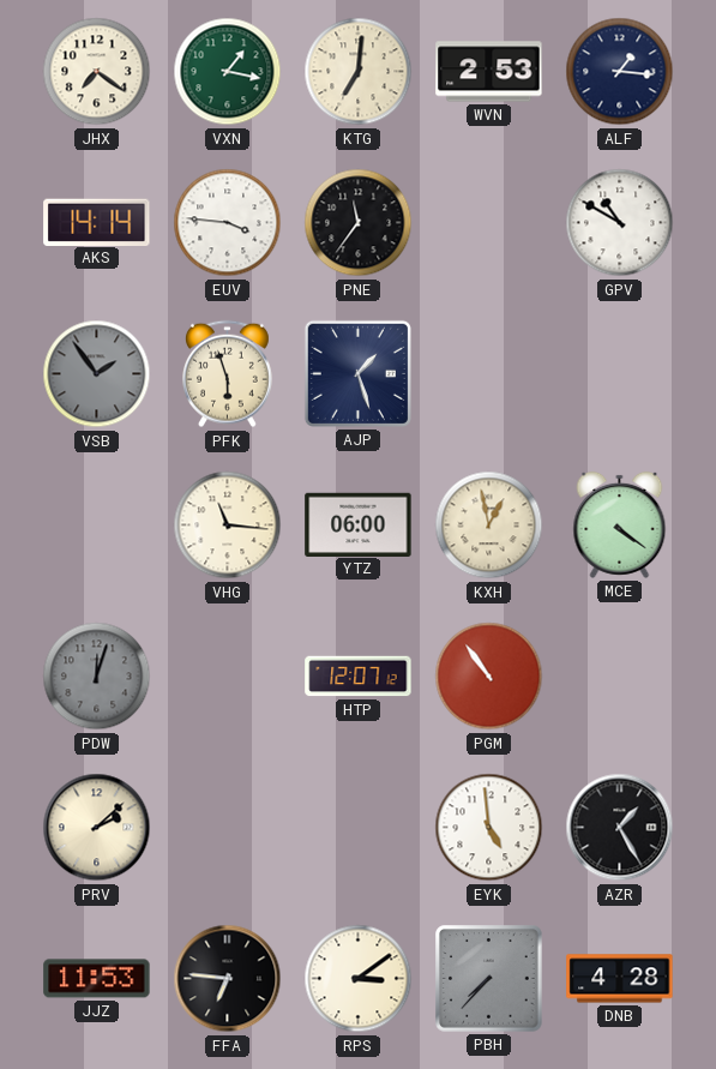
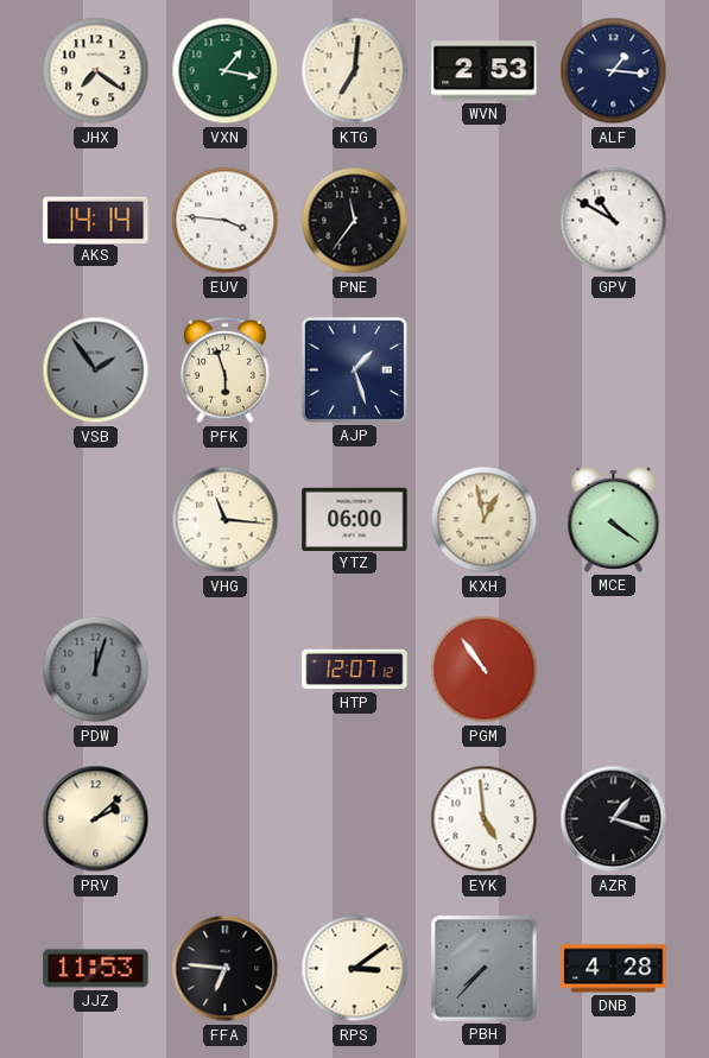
AZR: 1:25 -> 1:18
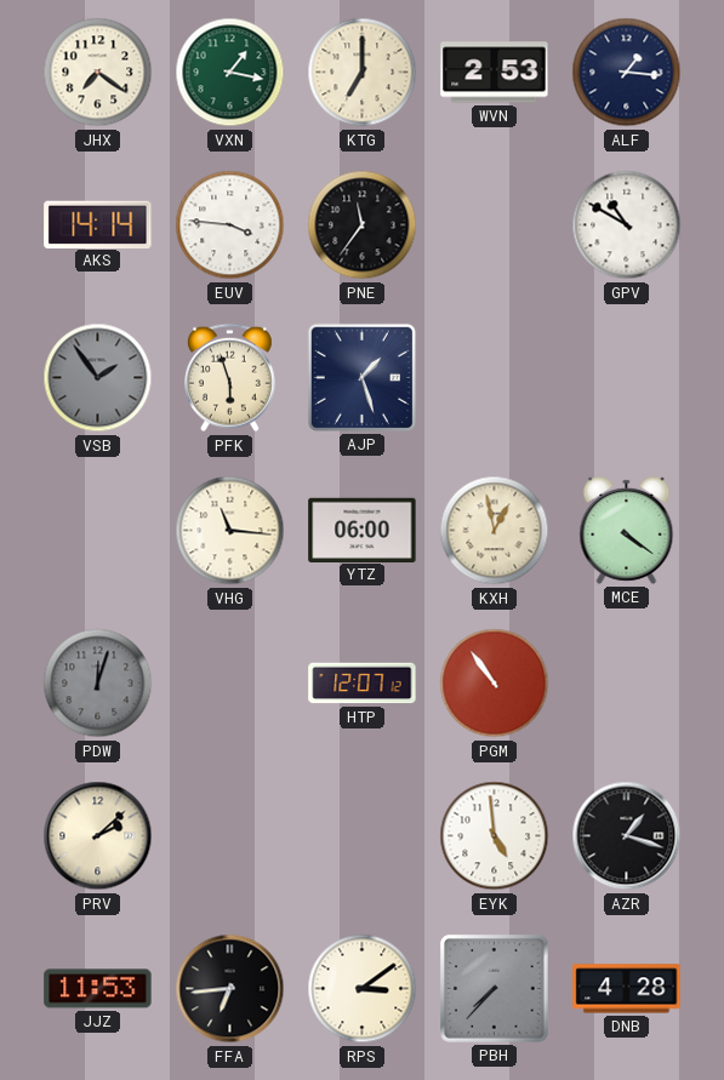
KTG: 7:01 -> 7:00
FFA: 6:46 -> 6:44
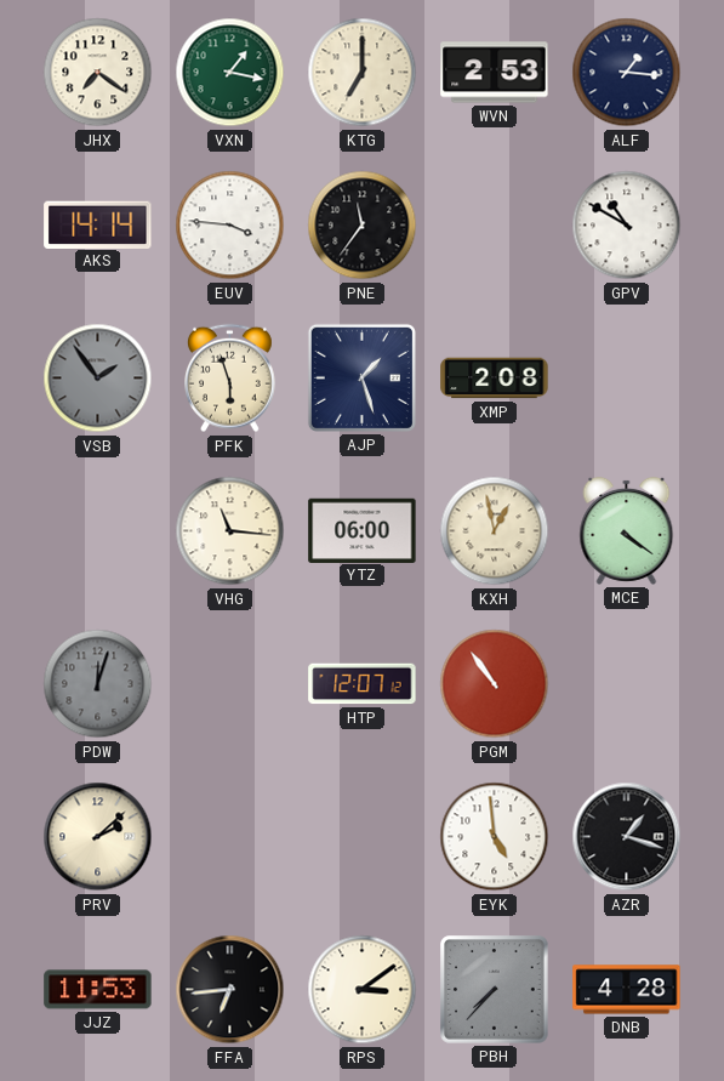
XMP: none -> 2:08
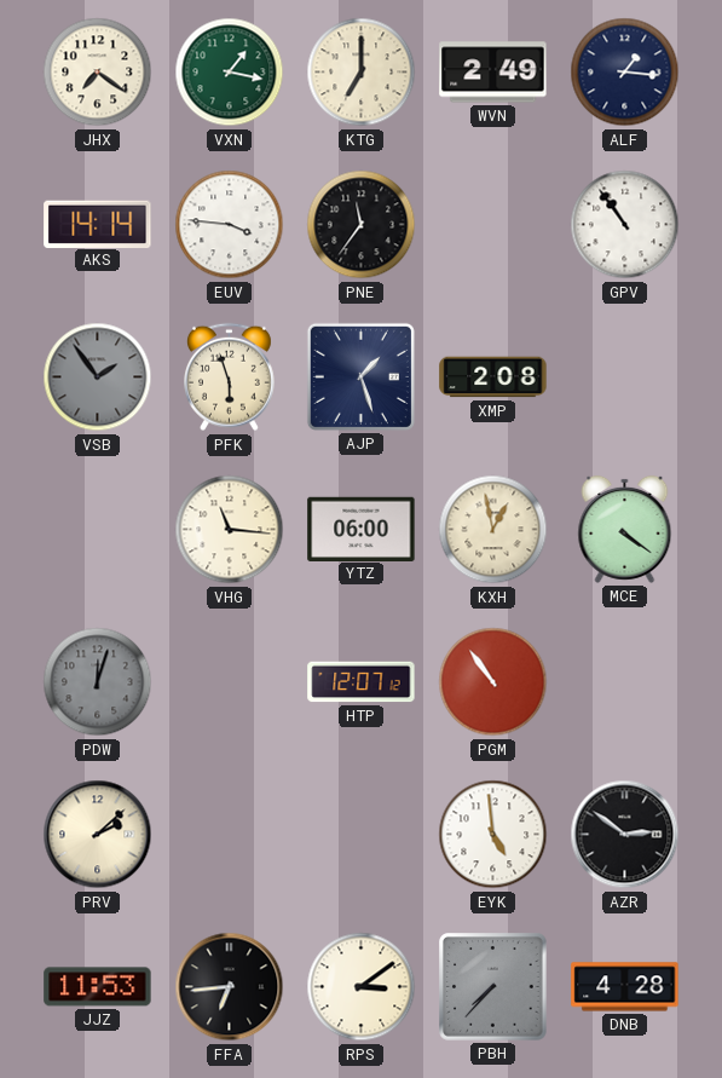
WVN: 2:53 -> 2:49
GPV: 10:50 -> 10:54
AZR: 1:18 -> 2:51
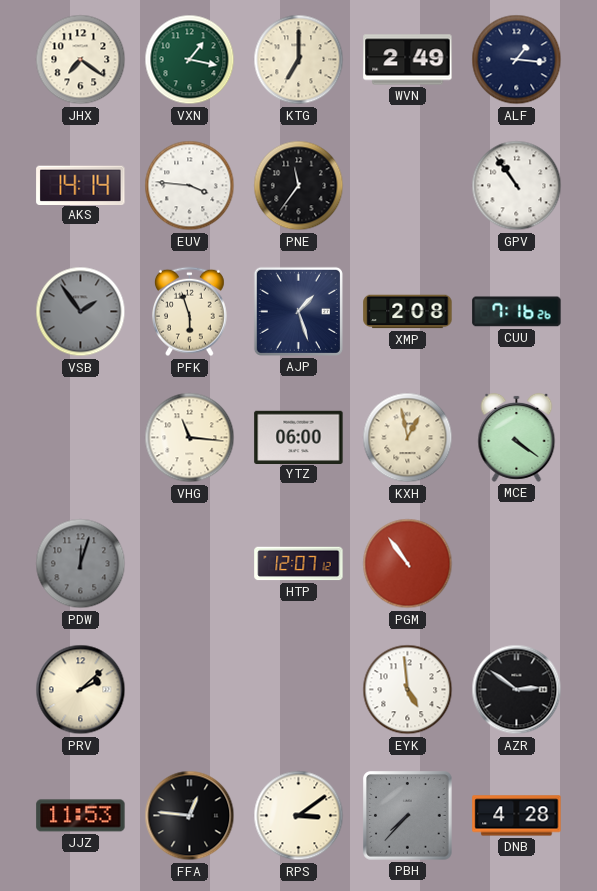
CUU: none -> 7:16
FFA: 6:44 -> 12:46
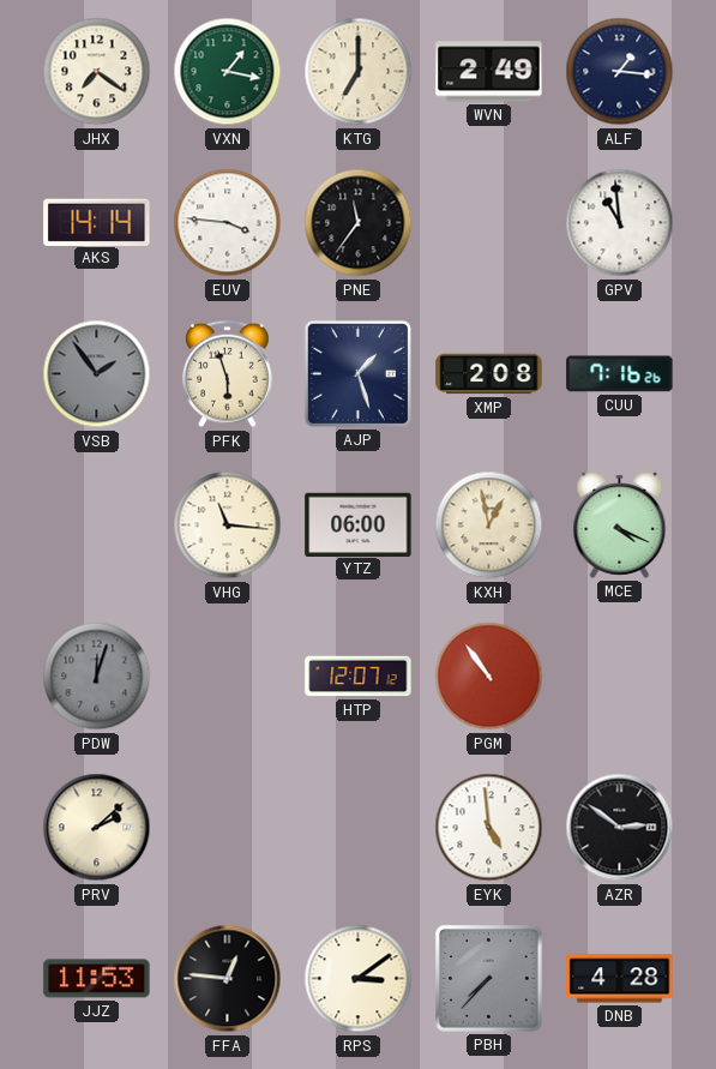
GPV: 10:54 -> 10:59
MCE: 4:21 -> 4:19
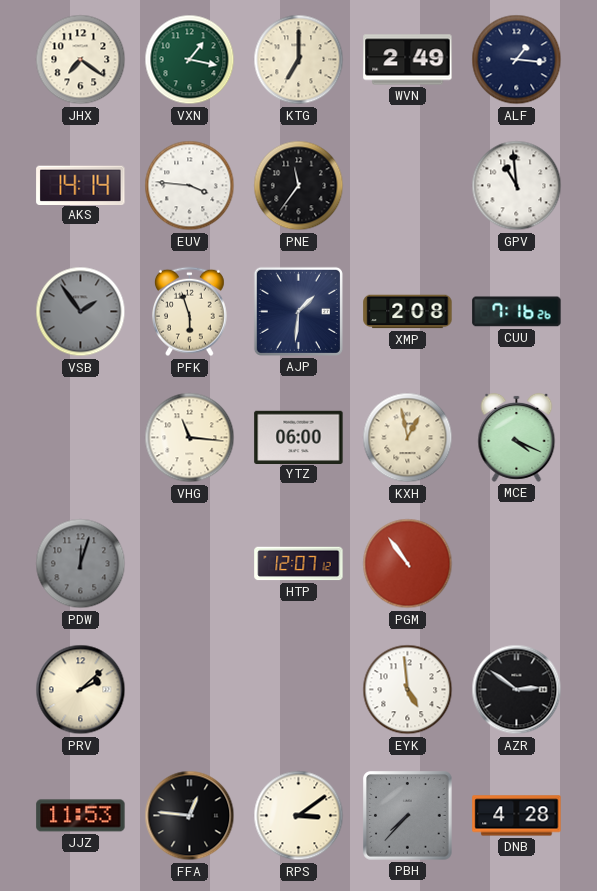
AJP: 1:27 -> 1:31
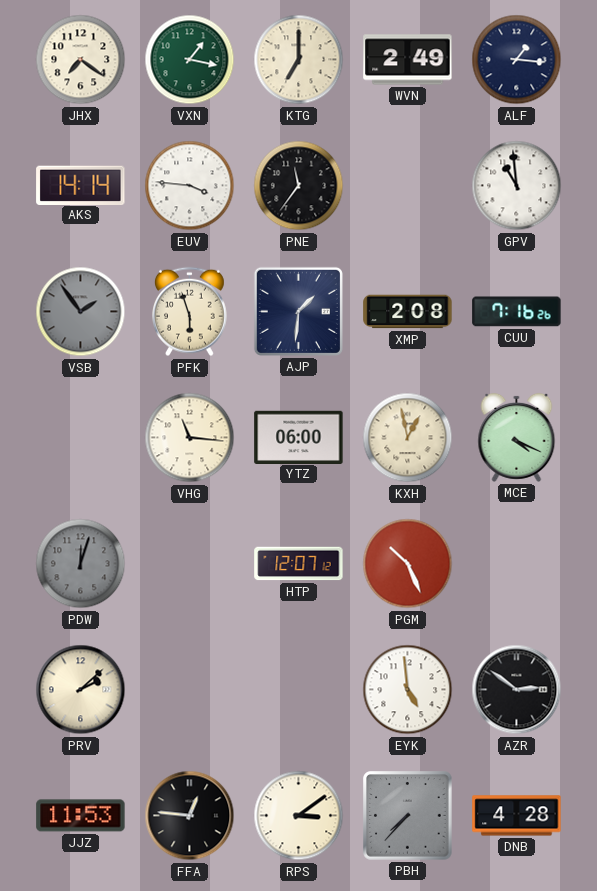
PGM: 10:54 -> 10:26
